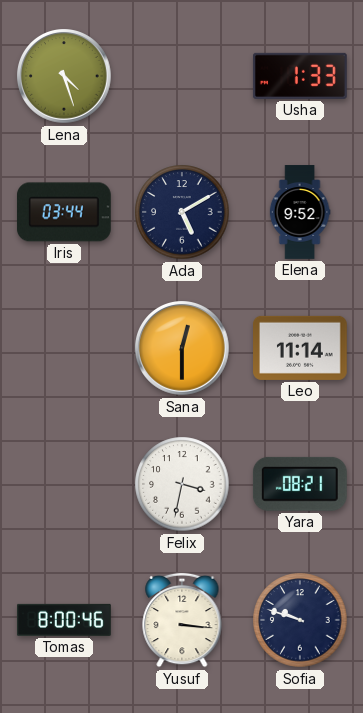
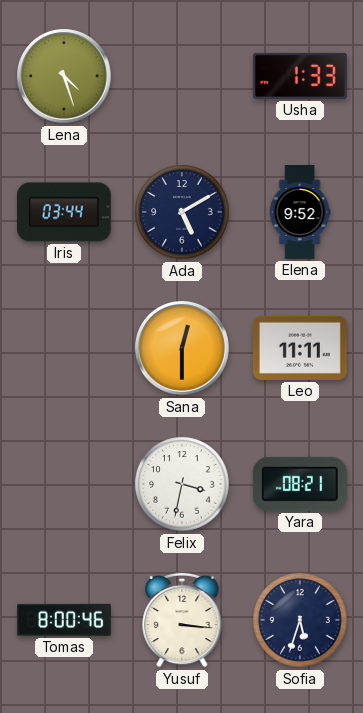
Leo: 11:14 -> 11:11
Sofia: 9:48 -> 5:33
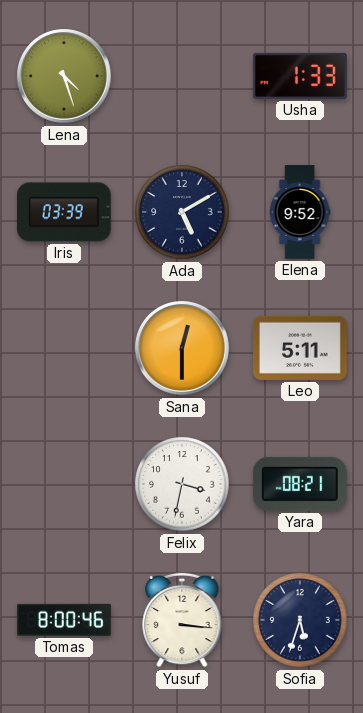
Iris: 03:44 -> 03:39
Leo: 11:11 -> 5:11
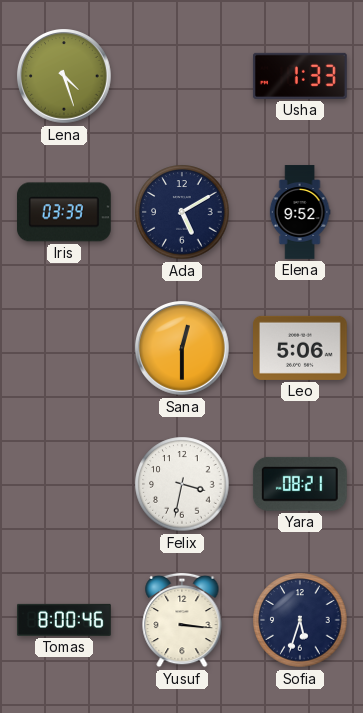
Leo: 5:11 -> 5:06
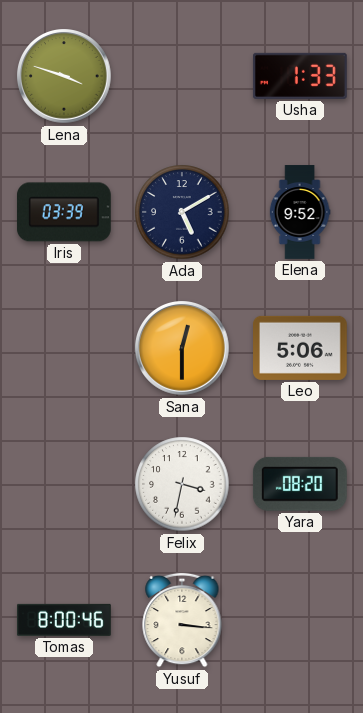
Lena: 4:27 -> 3:48
Yara: 08:21 -> 08:20
Sofia: 5:33 -> none
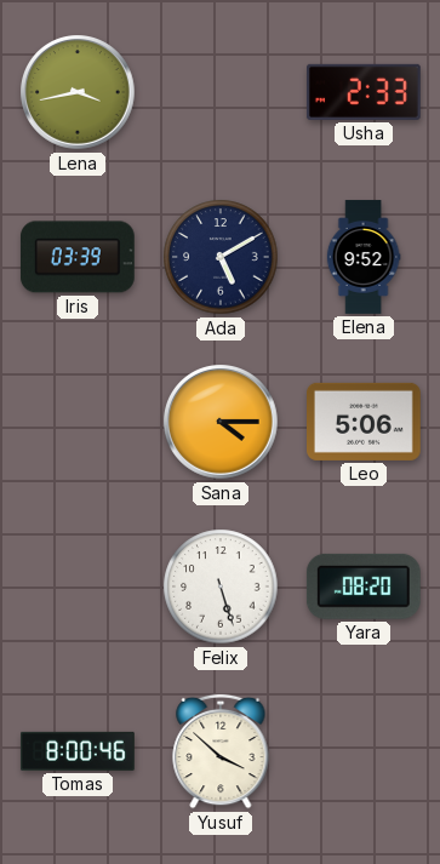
Lena: 3:48 -> 3:43
Usha: 1:33 -> 2:33
Sana: 12:30 -> 4:15
Felix: 3:32 -> 5:27
Yusuf: 3:16 -> 3:52
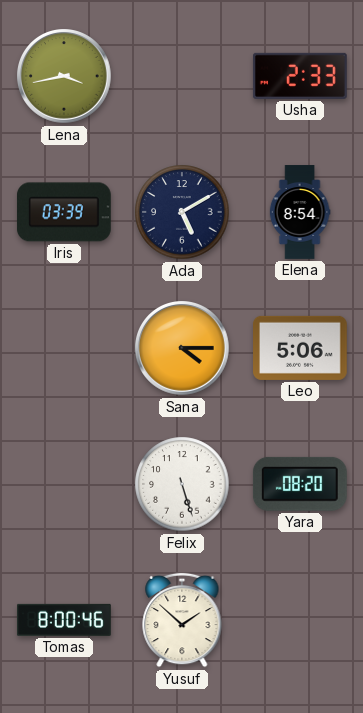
Elena: 9:52 -> 8:54
Yusuf: 3:52 -> 1:52
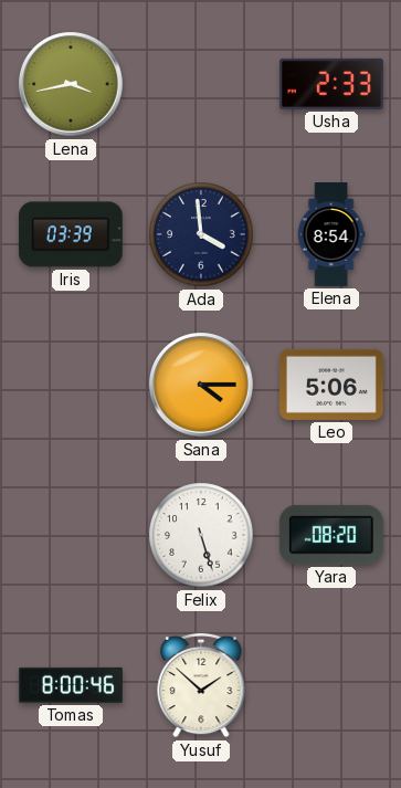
Ada: 5:10 -> 3:59
